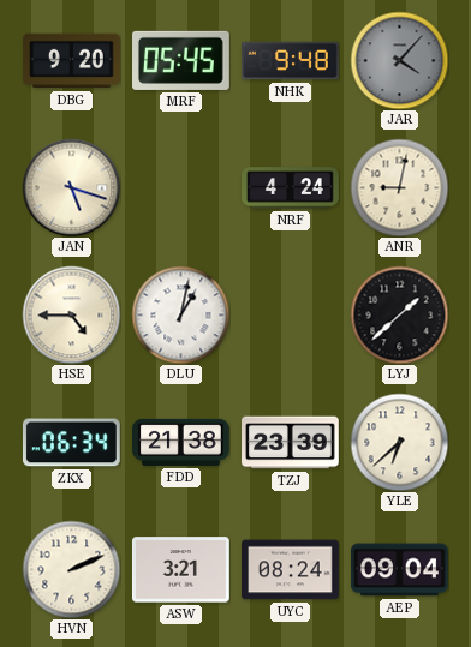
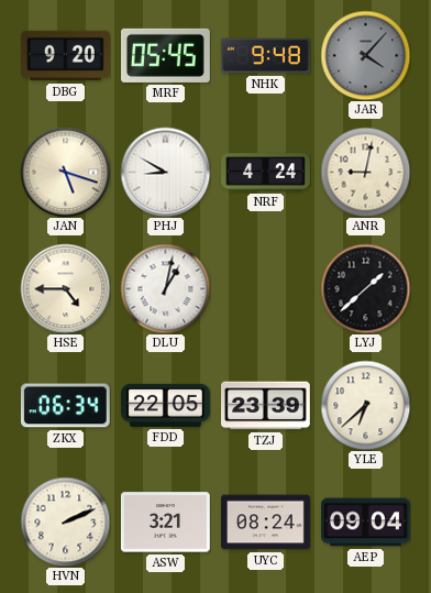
PHJ: none -> 8:50
FDD: 21:38 -> 22:05
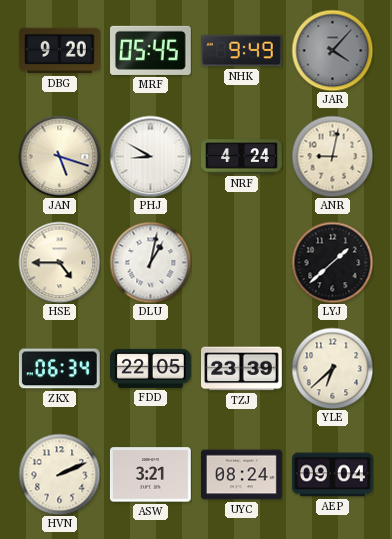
NHK: 9:48 -> 9:49
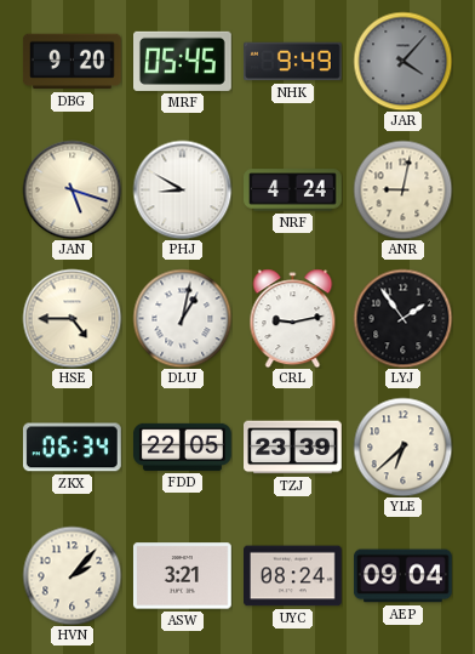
CRL: none -> 9:13
LYJ: 1:38 -> 1:54
HVN: 2:11 -> 2:07
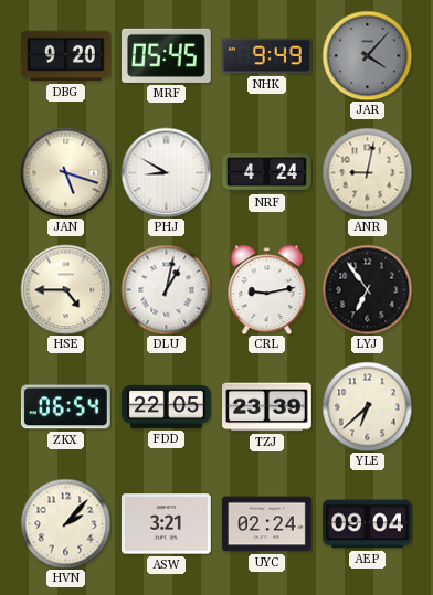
LYJ: 1:54 -> 6:54
ZKX: 06:34 -> 06:54
UYC: 08:24 -> 02:24
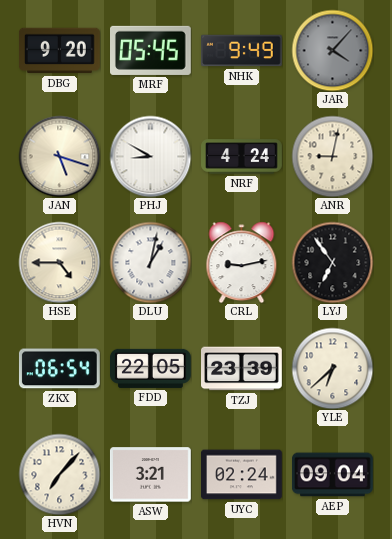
HVN: 2:07 -> 7:07
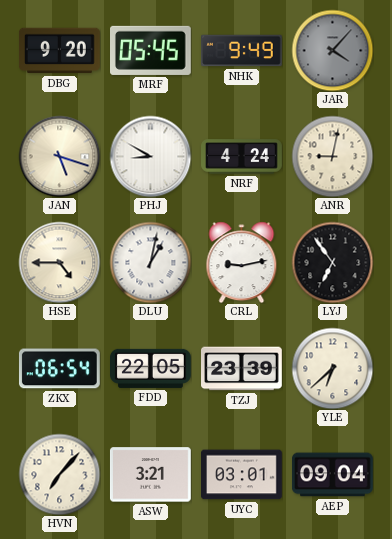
UYC: 02:24 -> 03:01
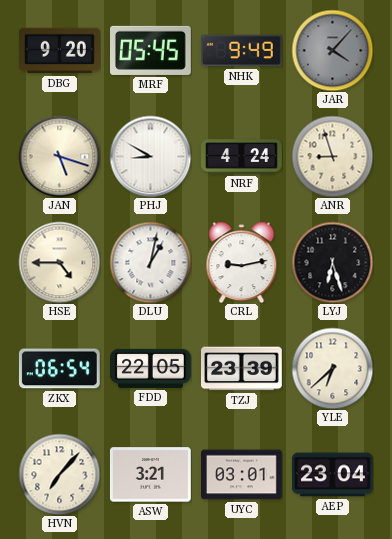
ANR: 9:02 -> 8:57
LYJ: 6:54 -> 6:27
AEP: 09:04 -> 23:04
